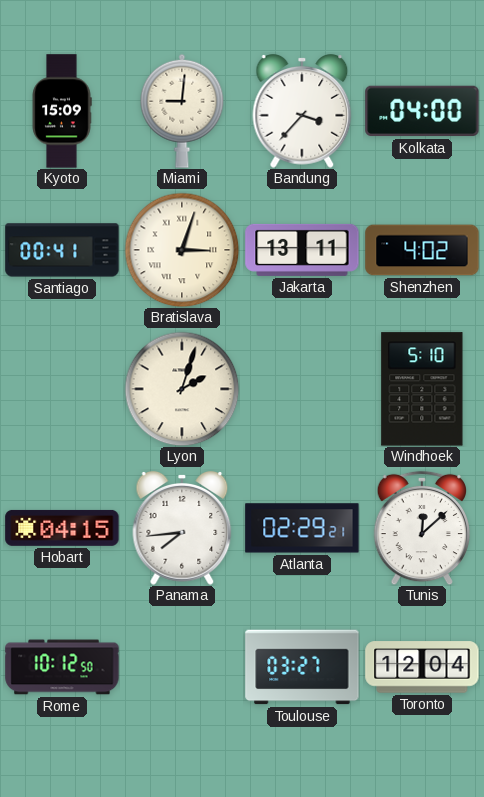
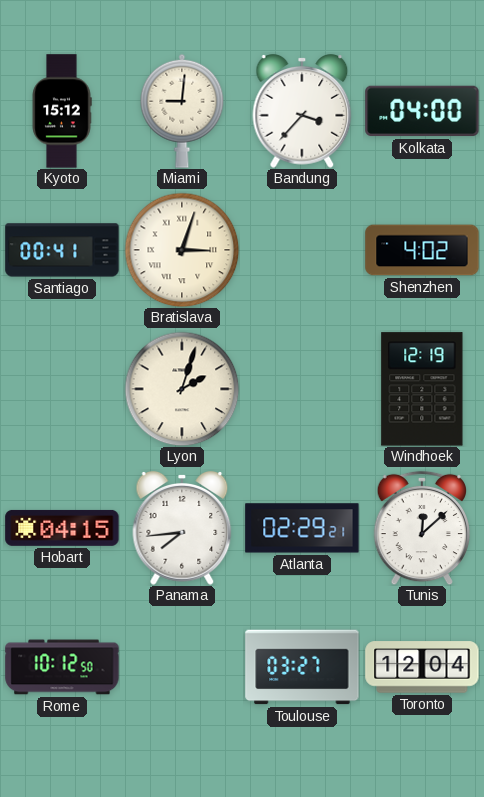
Kyoto: 15:09 -> 15:12
Jakarta: 13:11 -> none
Windhoek: 5:10 -> 12:19
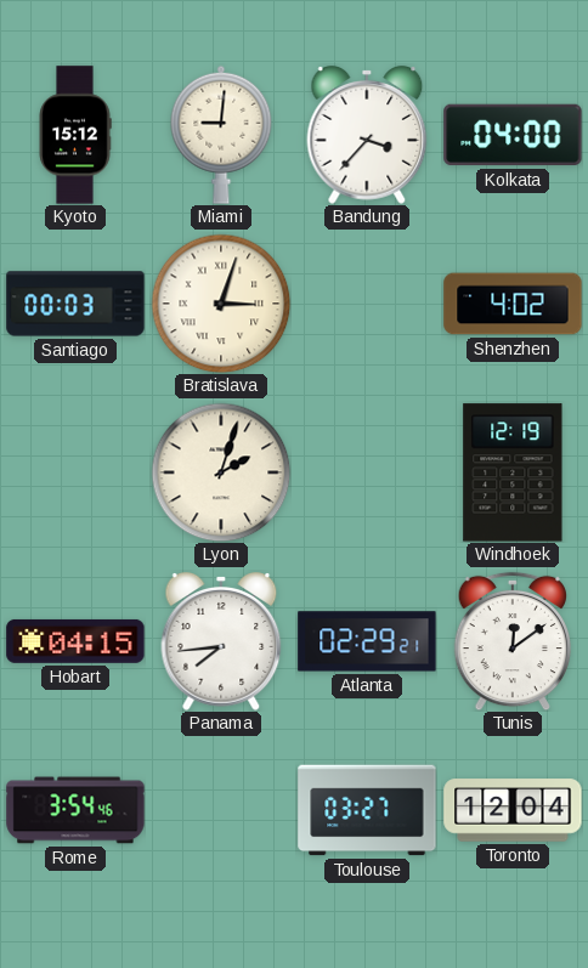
Santiago: 00:41 -> 00:03
Tunis: 12:08 -> 12:09
Rome: 10:12 -> 3:54
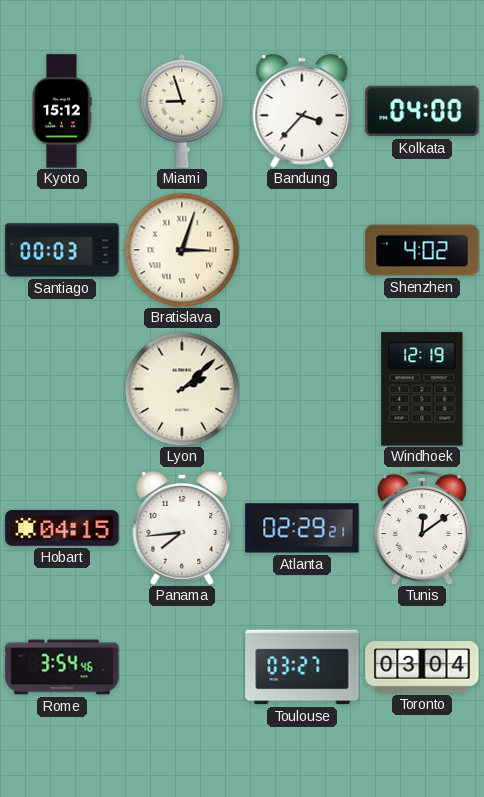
Miami: 9:01 -> 8:57
Lyon: 2:03 -> 2:08
Toronto: 12:04 -> 03:04
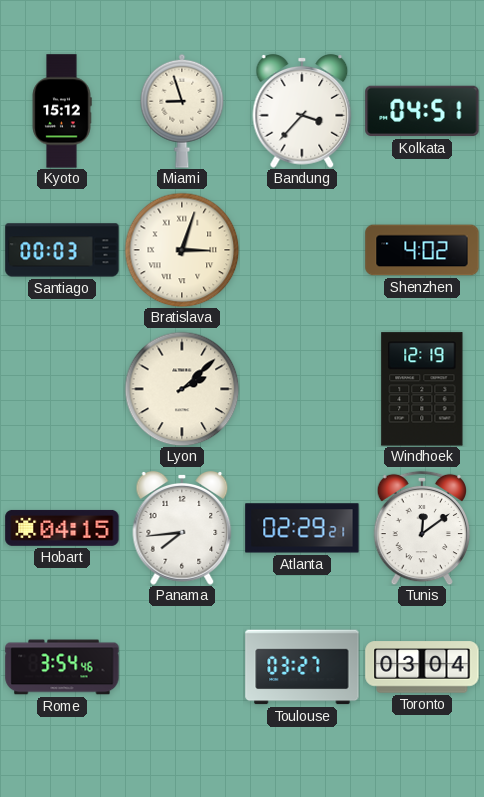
Kolkata: 04:00 -> 04:51
